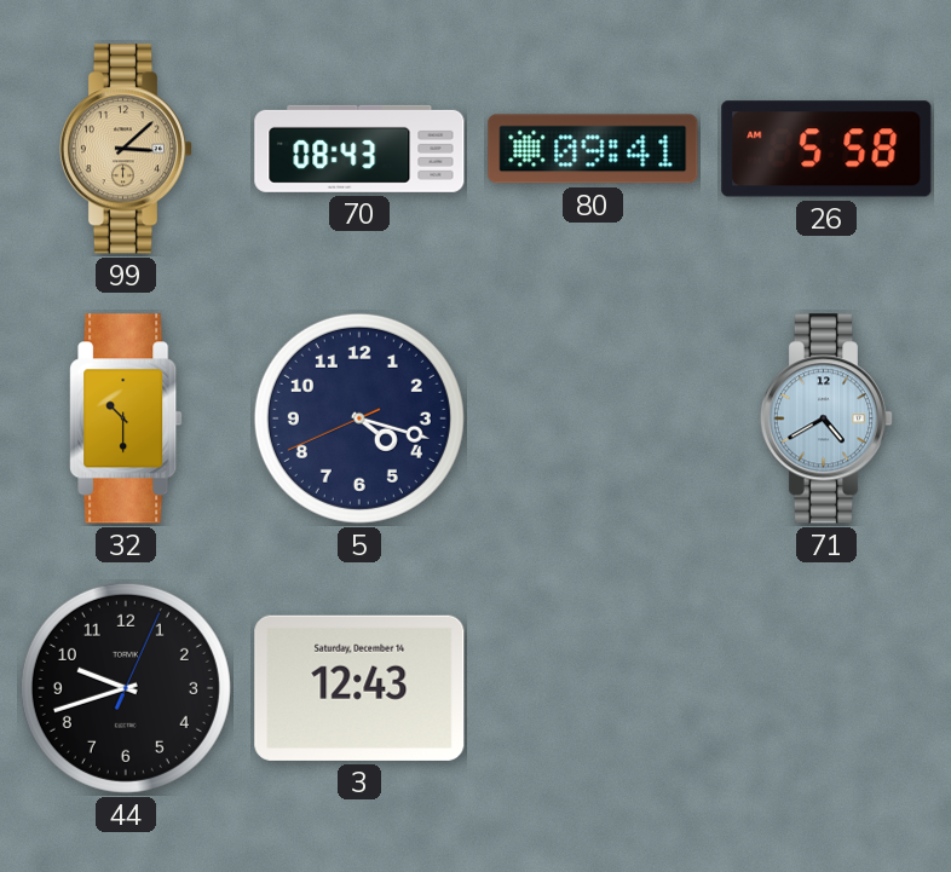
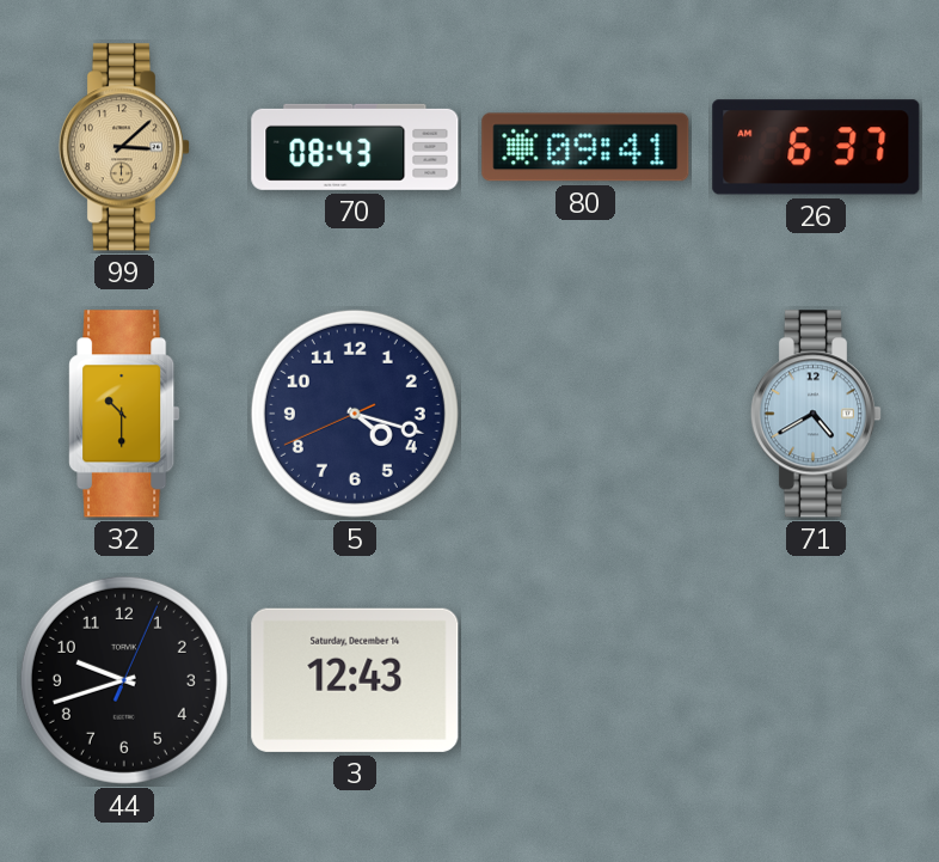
26: 5:58 -> 6:37
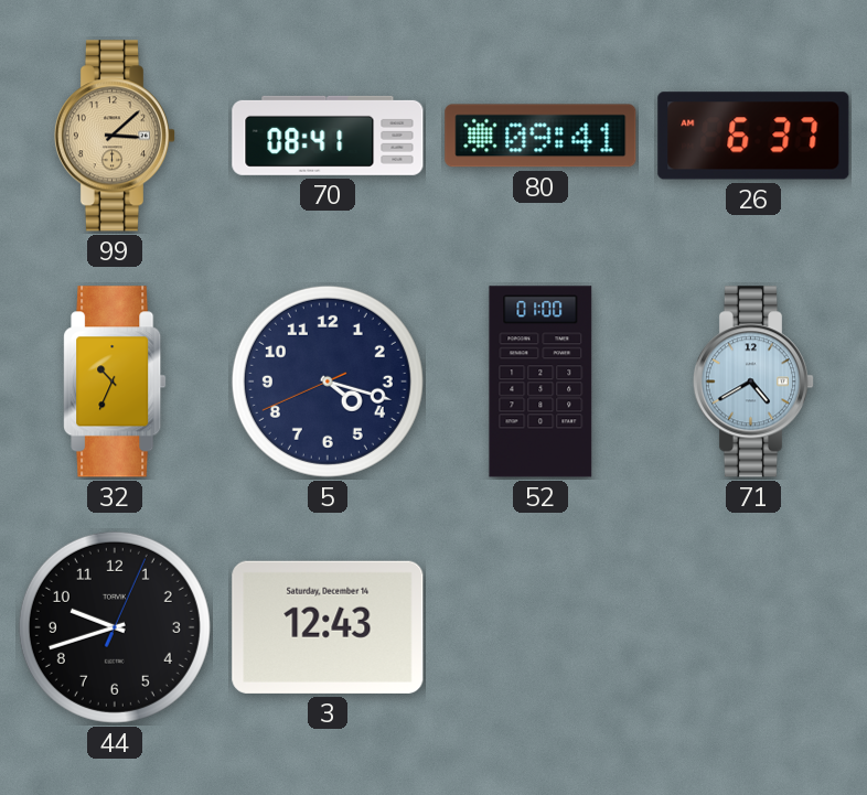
70: 08:43 -> 08:41
32: 10:30 -> 10:34
52: none -> 01:00
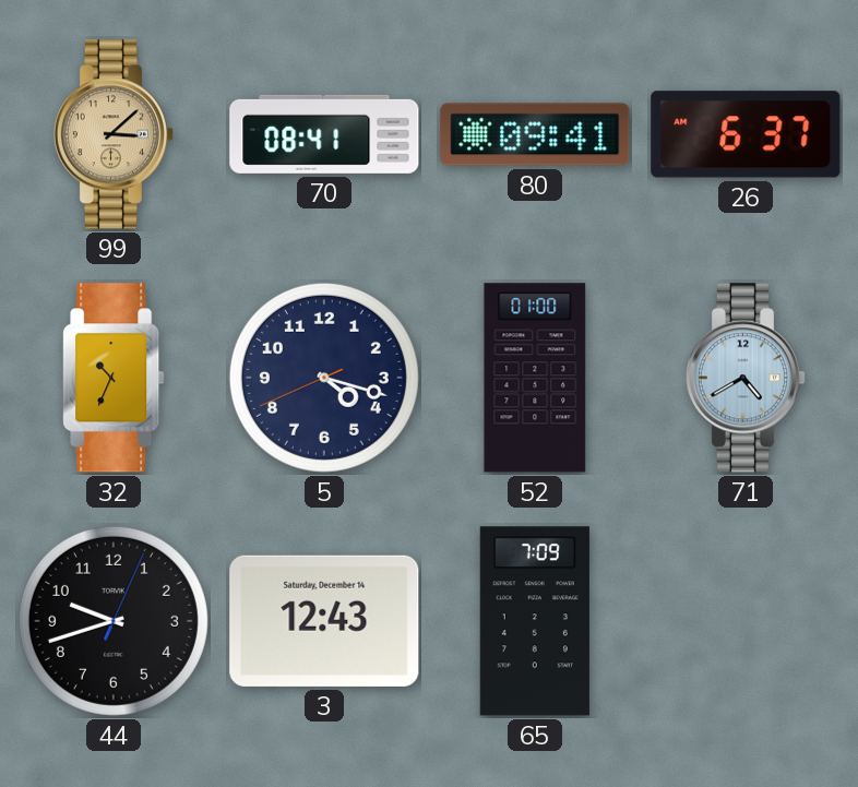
65: none -> 7:09
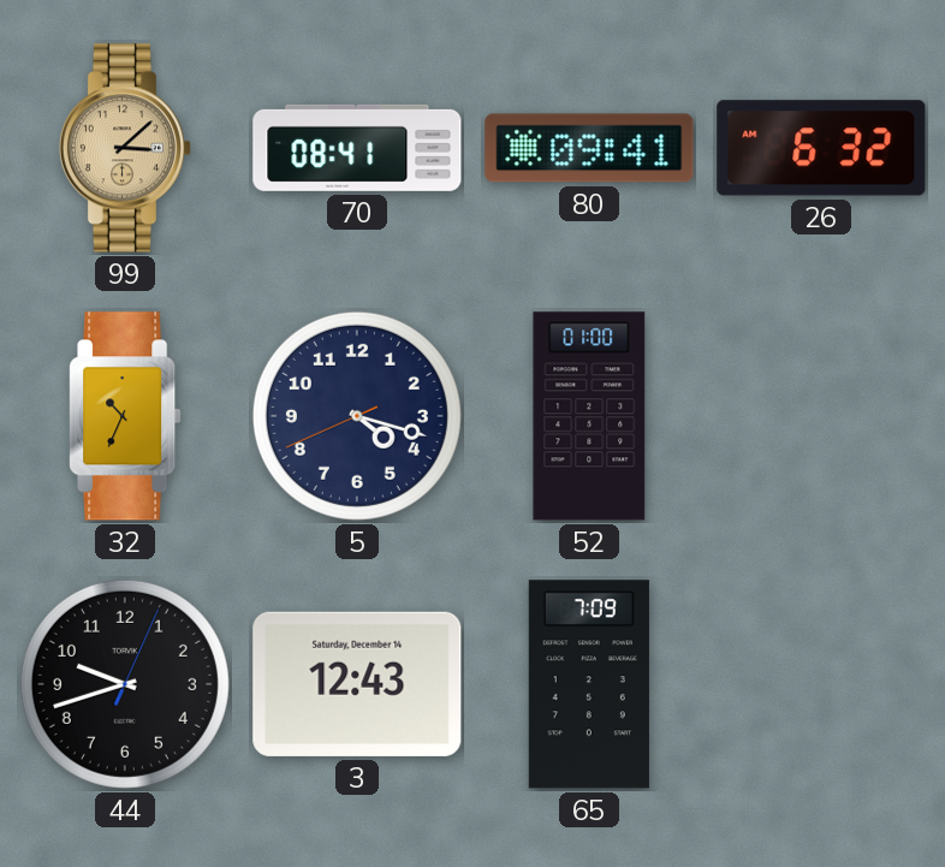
26: 6:37 -> 6:32
71: 4:40 -> none
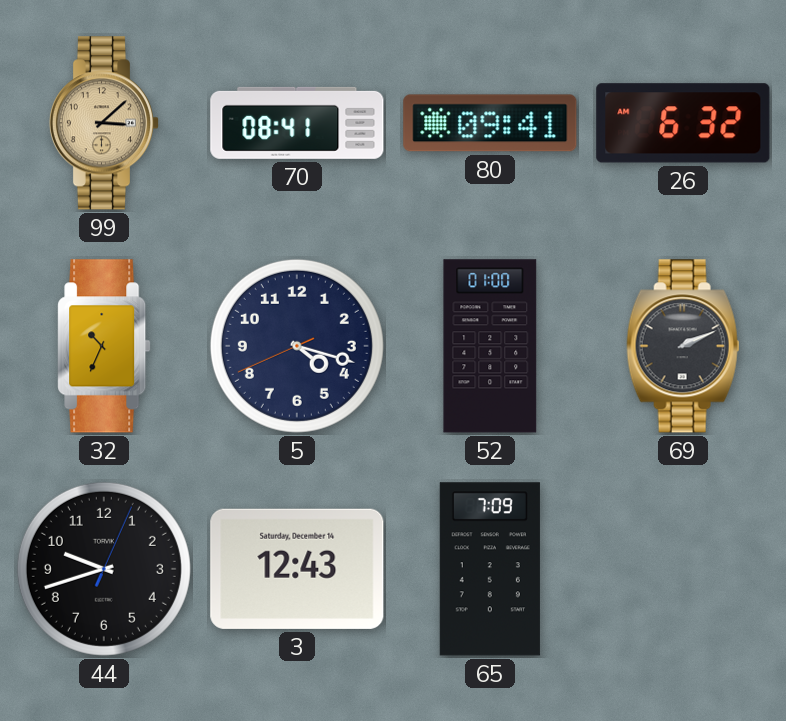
69: none -> 2:11
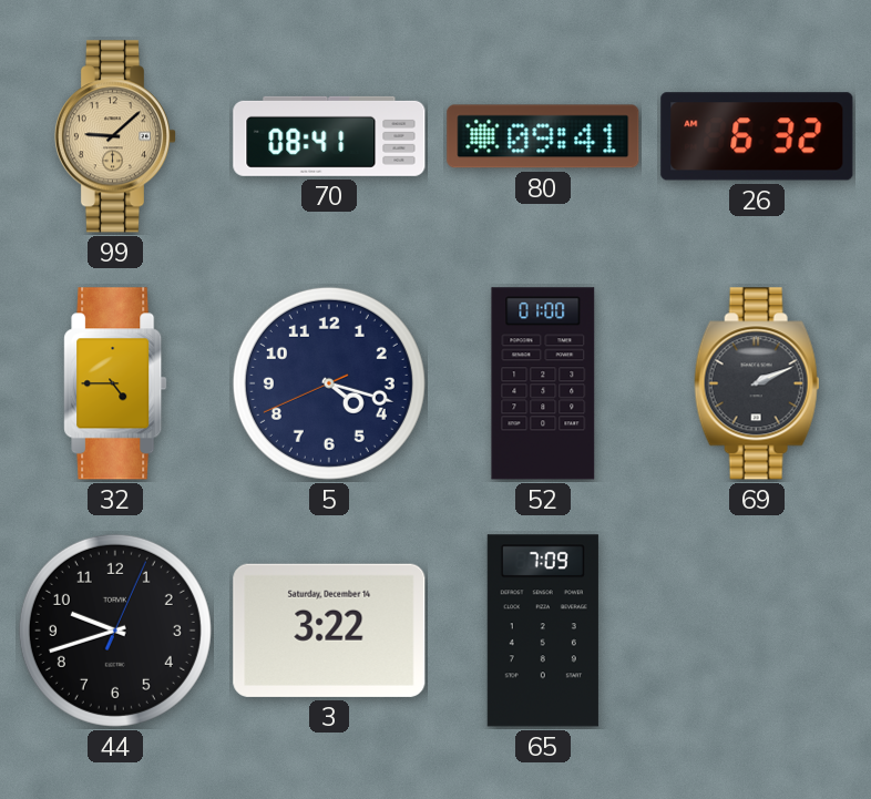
99: 3:08 -> 9:08
32: 10:34 -> 4:45
3: 12:43 -> 3:22
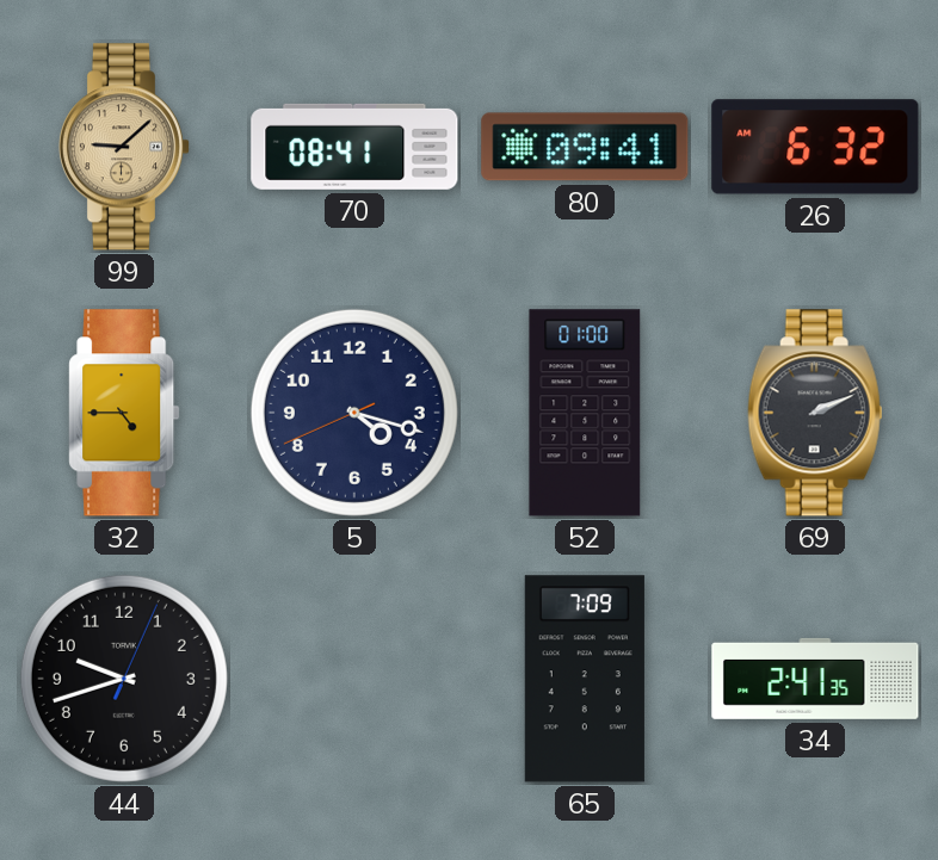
3: 3:22 -> none
34: none -> 2:41
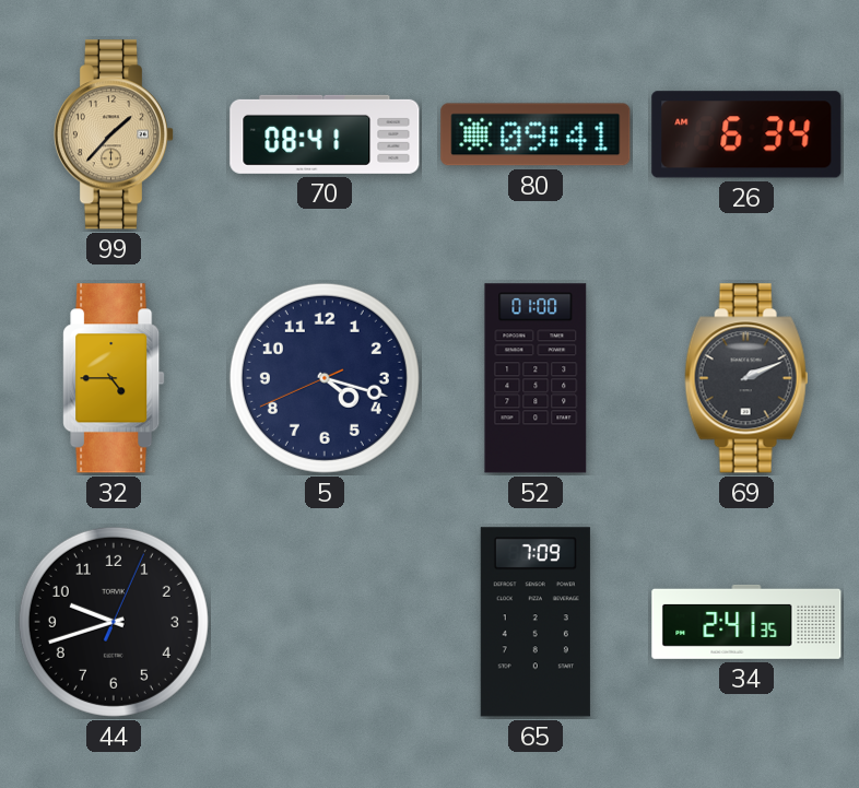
99: 9:08 -> 1:37
26: 6:32 -> 6:34
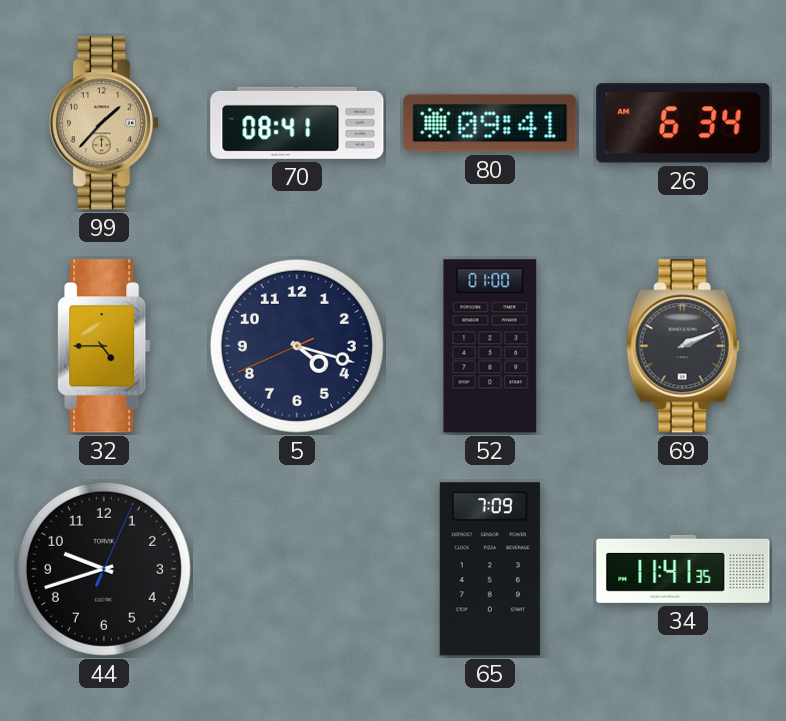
34: 2:41 -> 11:41
